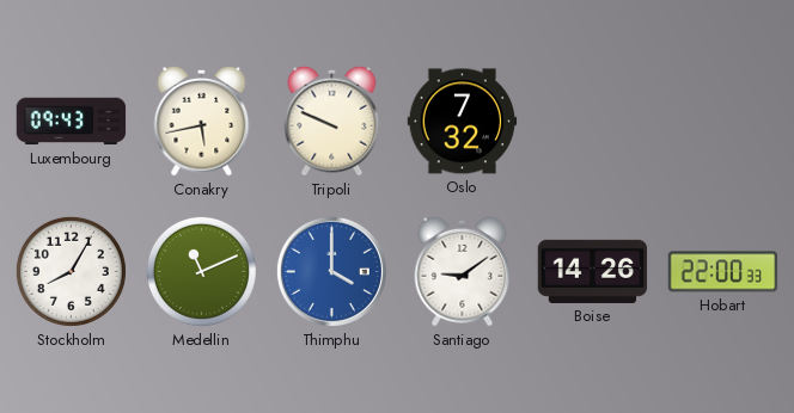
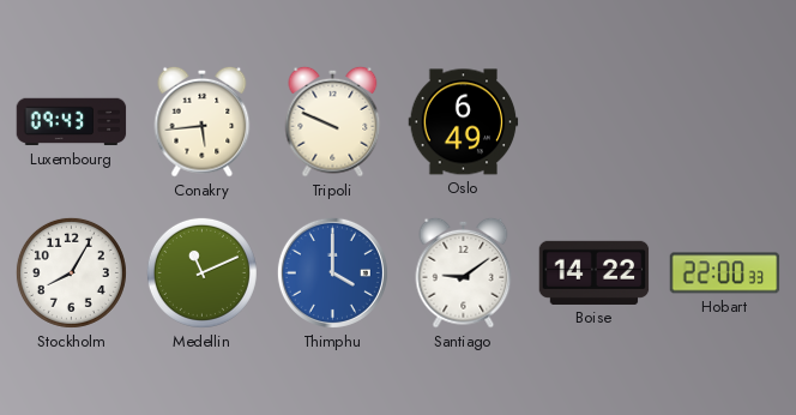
Conakry: 5:43 -> 5:44
Oslo: 7:32 -> 6:49
Boise: 14:26 -> 14:22
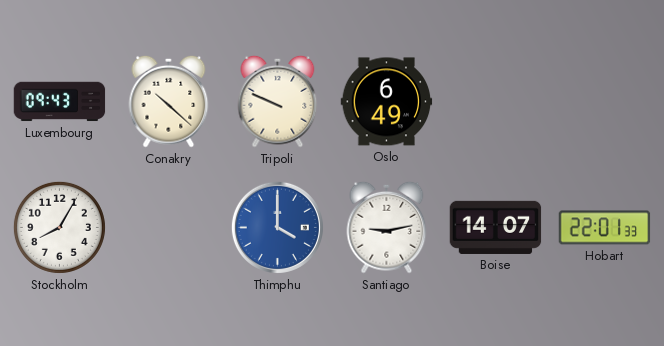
Conakry: 5:44 -> 10:22
Medellin: 11:11 -> none
Santiago: 9:09 -> 9:13
Boise: 14:22 -> 14:07
Hobart: 22:00 -> 22:01
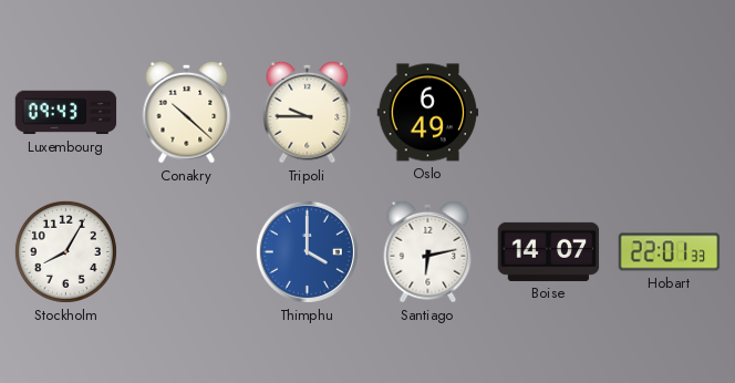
Tripoli: 9:49 -> 9:45
Santiago: 9:13 -> 6:13
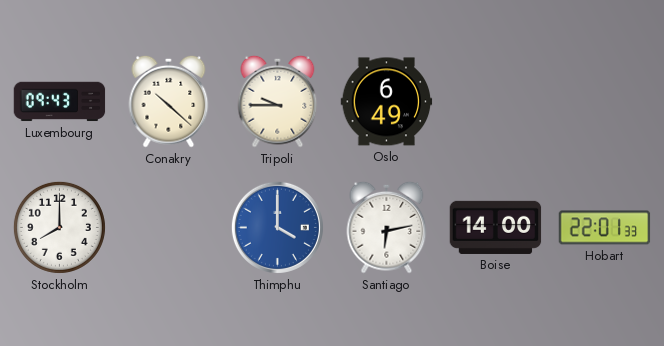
Stockholm: 8:05 -> 8:00
Boise: 14:07 -> 14:00
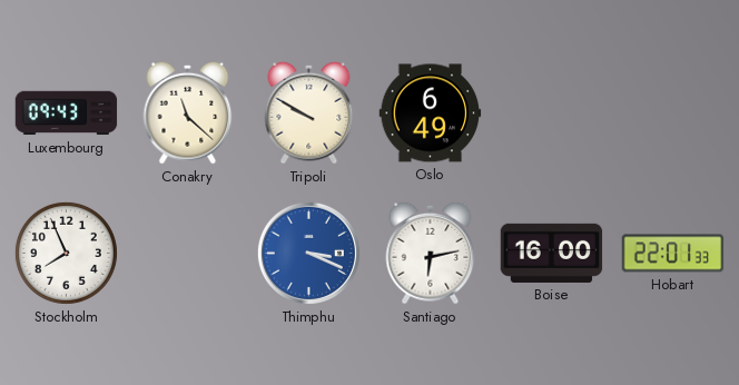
Conakry: 10:22 -> 11:22
Tripoli: 9:45 -> 9:50
Stockholm: 8:00 -> 7:56
Thimphu: 4:00 -> 3:19
Boise: 14:00 -> 16:00
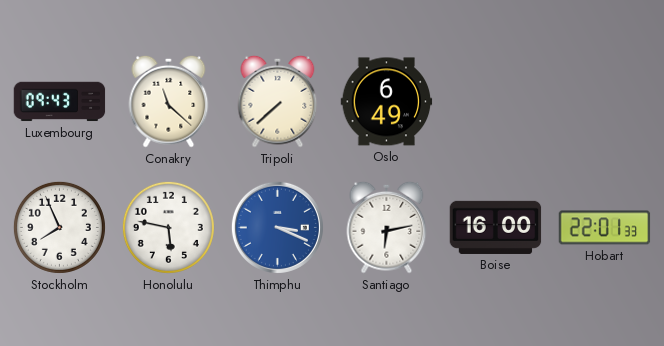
Tripoli: 9:50 -> 7:38
Honolulu: none -> 5:47
